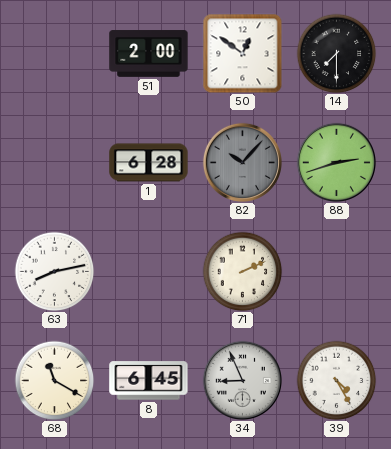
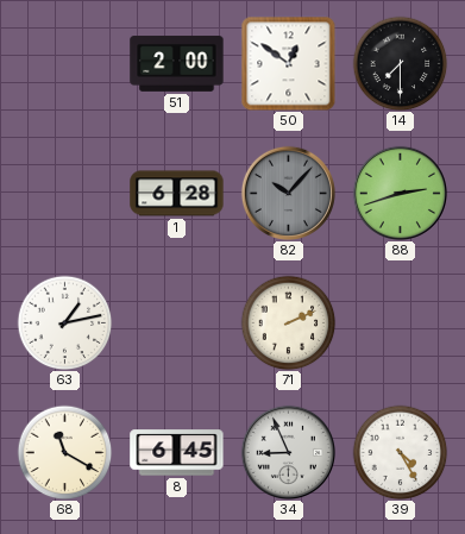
63: 8:13 -> 1:13
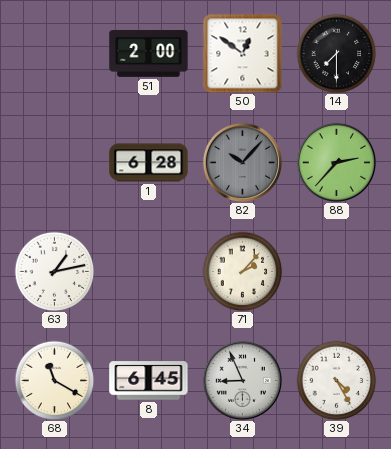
88: 2:42 -> 2:37
71: 2:11 -> 2:07
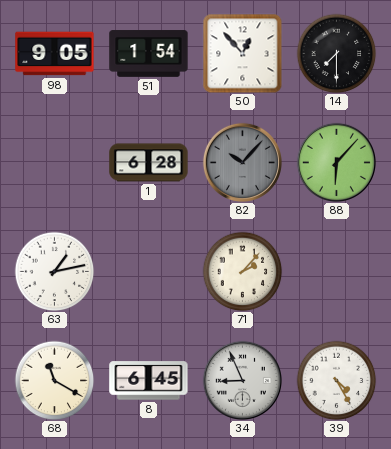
98: none -> 9:05
51: 2:00 -> 1:54
50: 12:51 -> 12:53
88: 2:37 -> 6:07
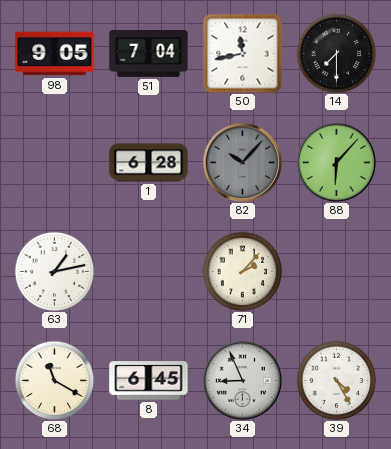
51: 1:54 -> 7:04
50: 12:53 -> 11:43
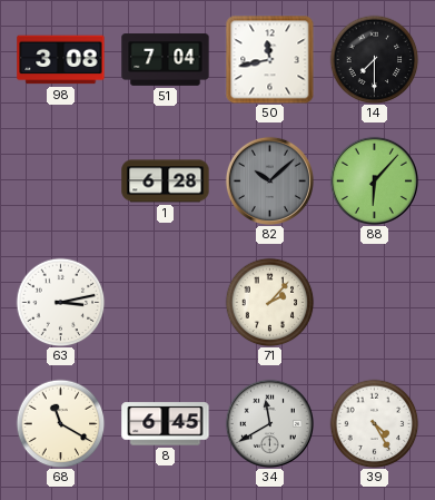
98: 9:05 -> 3:08
82: 10:07 -> 10:08
63: 1:13 -> 3:13
34: 8:56 -> 11:40
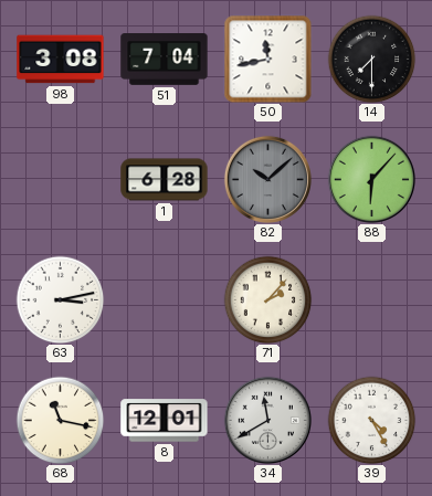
68: 11:20 -> 11:17
8: 6:45 -> 12:01
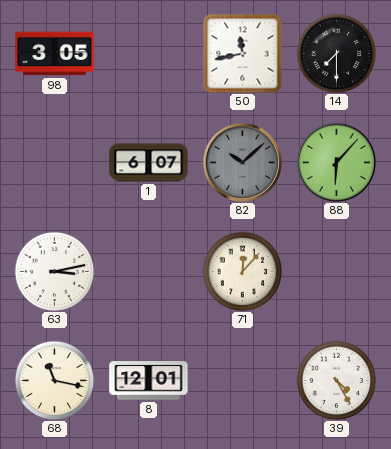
98: 3:08 -> 3:05
51: 7:04 -> none
1: 6:28 -> 6:07
71: 2:07 -> 12:07
34: 11:40 -> none
